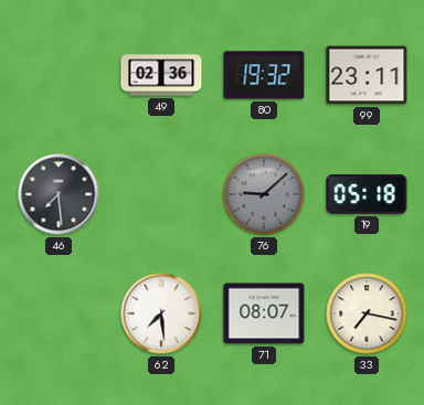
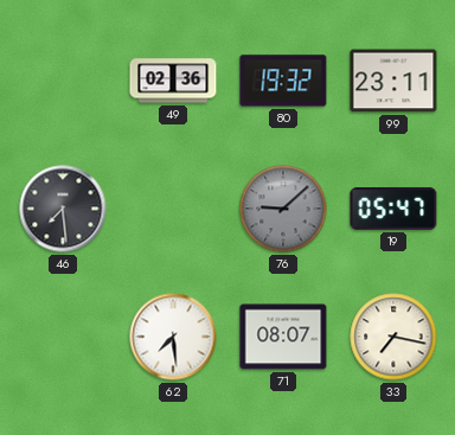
19: 05:18 -> 05:47
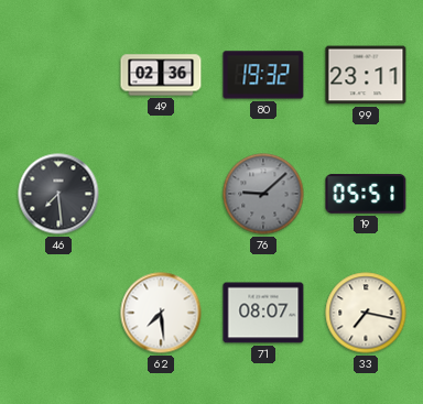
19: 05:47 -> 05:51
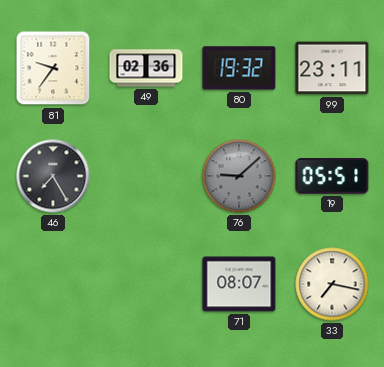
81: none -> 9:36
46: 7:29 -> 7:25
62: 7:29 -> none
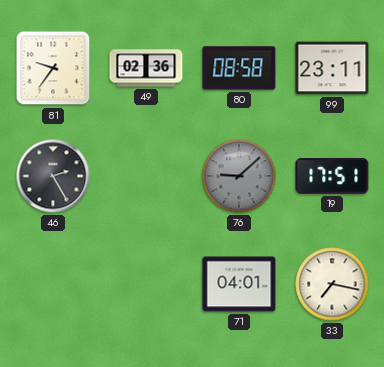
80: 19:32 -> 08:58
46: 7:25 -> 2:25
19: 05:51 -> 17:51
71: 08:07 -> 04:01
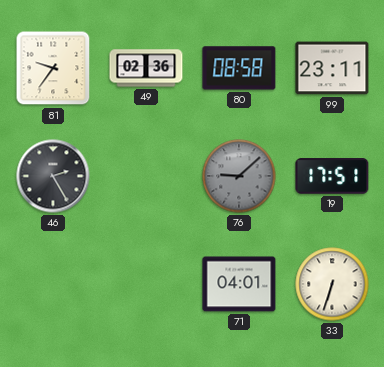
33: 7:17 -> 6:33
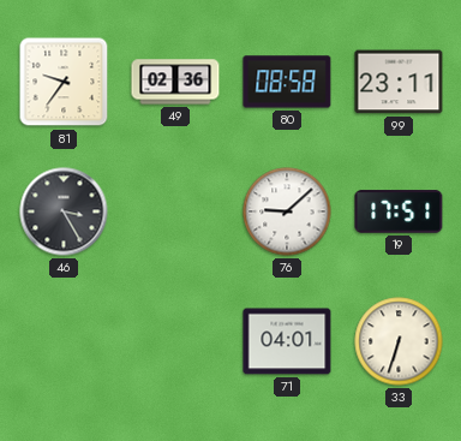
46: 2:25 -> 3:25
76 dial: grey -> white
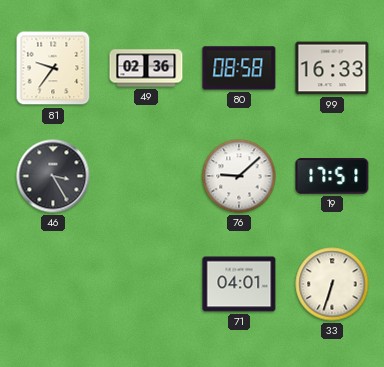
99: 23:11 -> 16:33
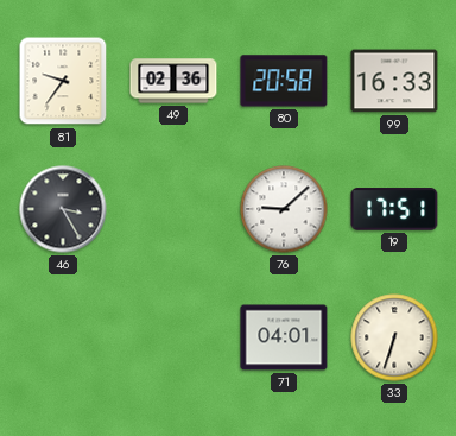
80: 08:58 -> 20:58
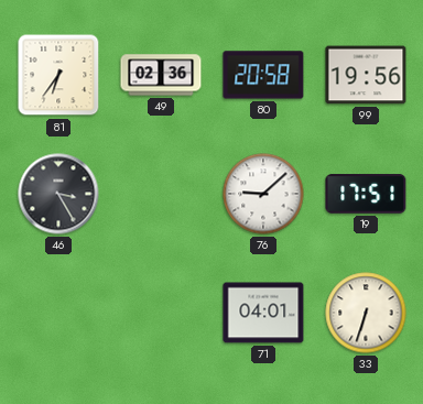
81: 9:36 -> 6:36
99: 16:33 -> 19:56
